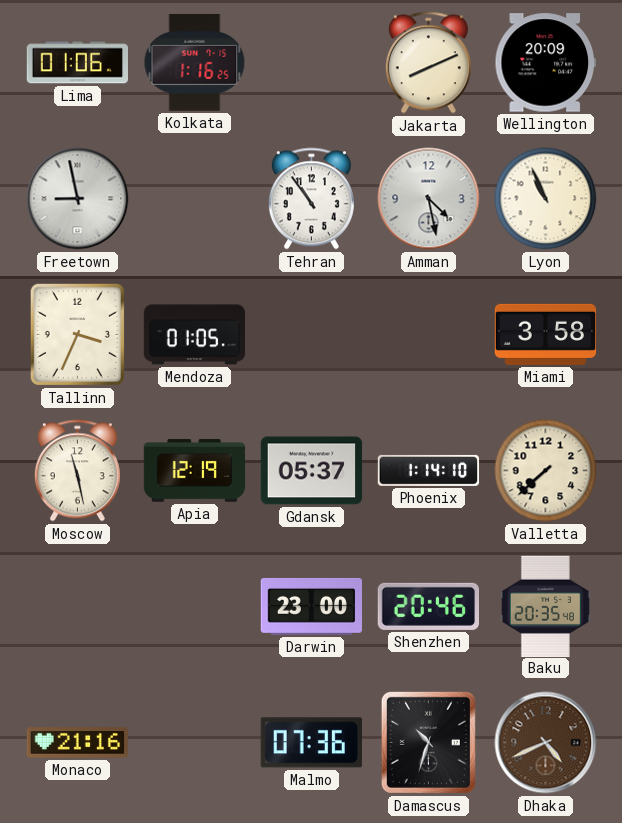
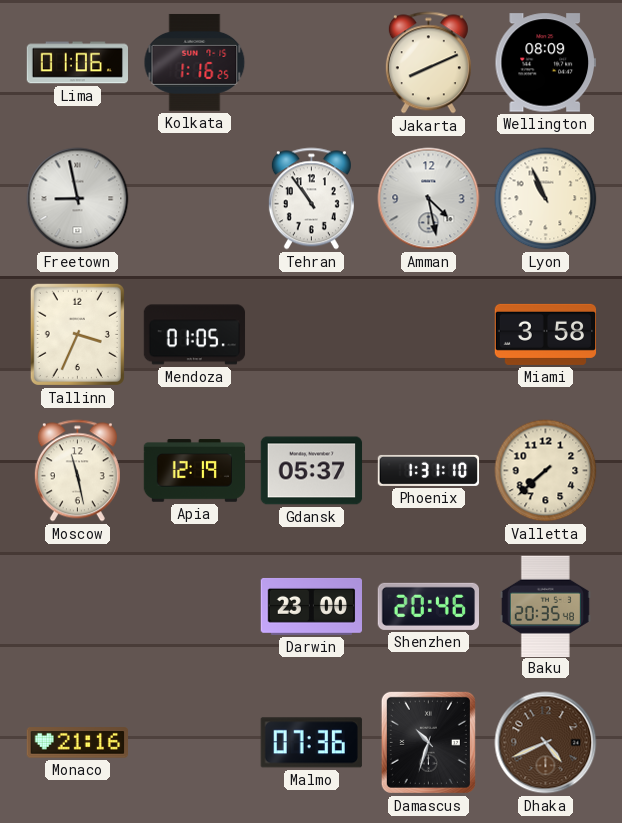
Wellington: 20:09 -> 08:09
Phoenix: 1:14 -> 1:31
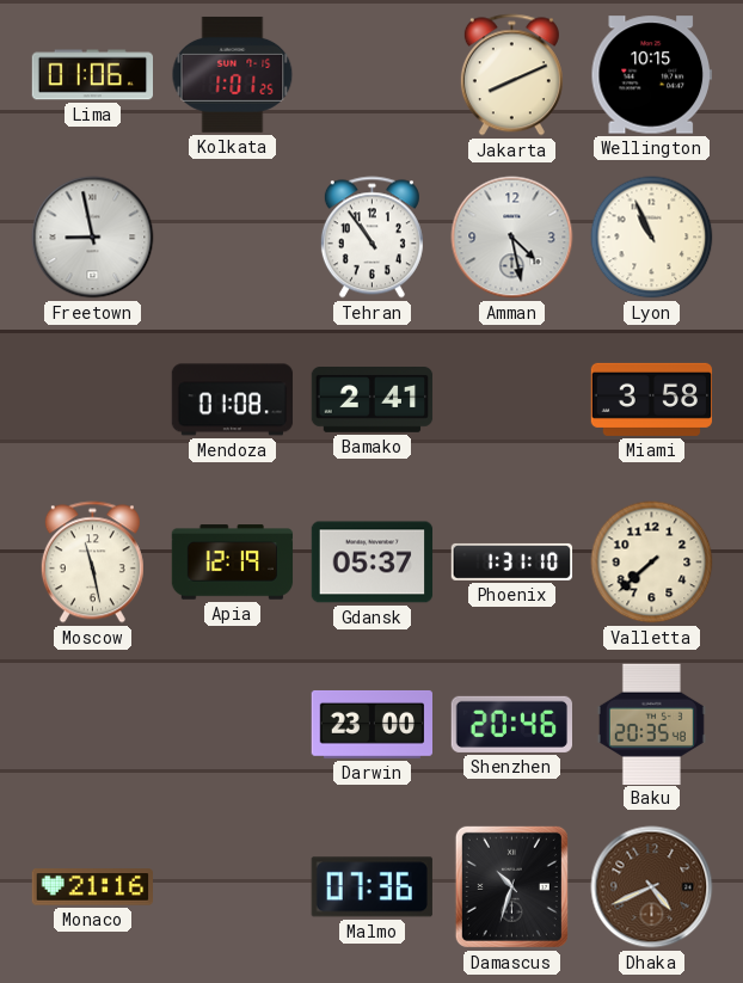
Kolkata: 1:16 -> 1:01
Wellington: 08:09 -> 10:15
Tallinn: 3:34 -> none
Mendoza: 01:05 -> 01:08
Bamako: none -> 2:41
